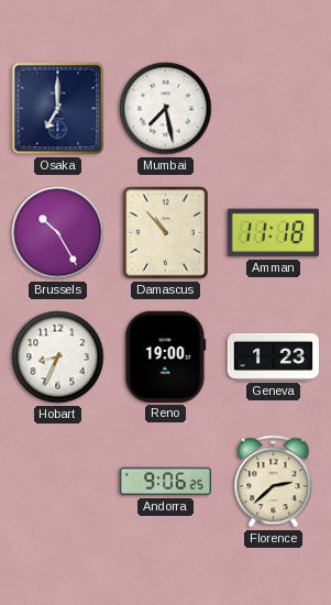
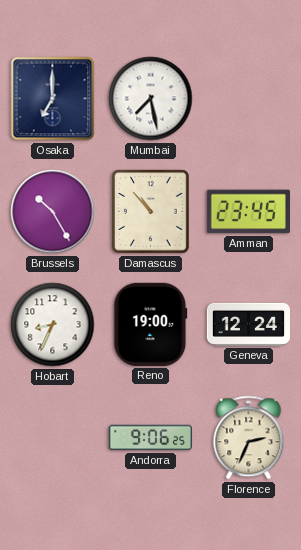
Amman: 11:18 -> 23:45
Geneva: 1:23 -> 12:24
Florence: 2:38 -> 2:34
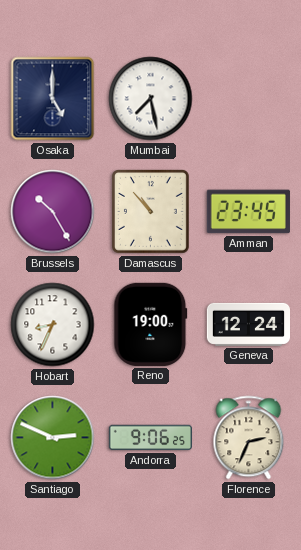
Osaka: 7:00 -> 5:00
Santiago: none -> 2:49
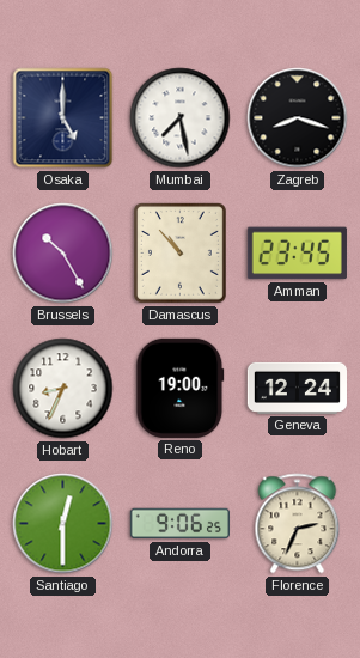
Zagreb: none -> 8:18
Santiago: 2:49 -> 12:30
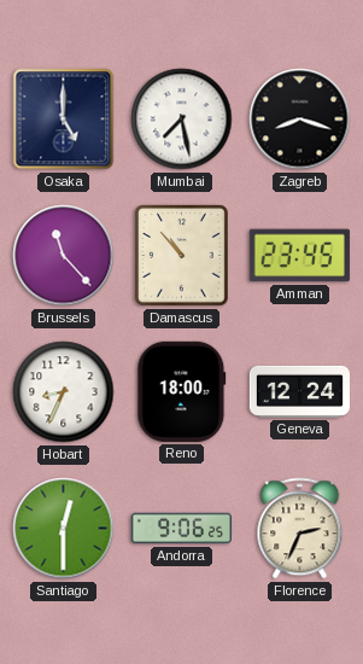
Brussels: 10:25 -> 11:23
Reno: 19:00 -> 18:00
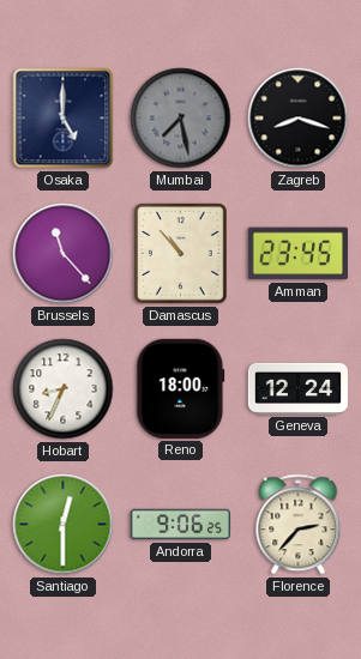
Mumbai dial: white -> grey
Florence: 2:34 -> 2:37
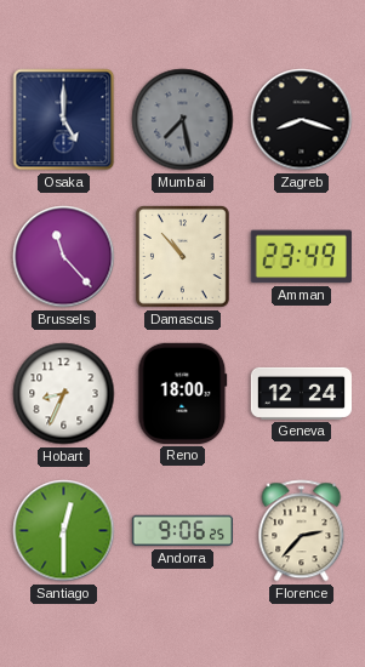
Amman: 23:45 -> 23:49
